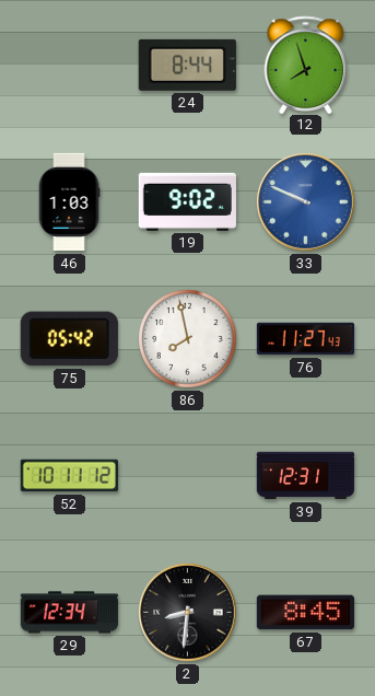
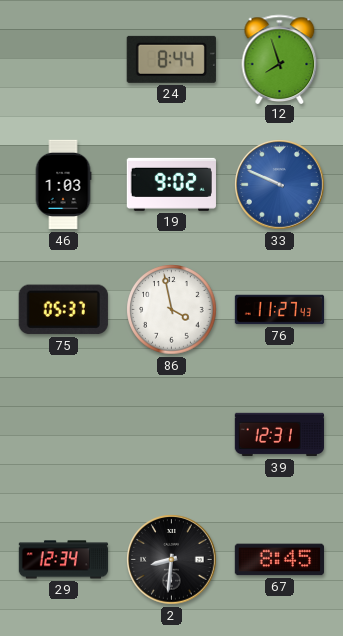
75: 05:42 -> 05:37
86: 7:58 -> 3:58
52: 10:11 -> none
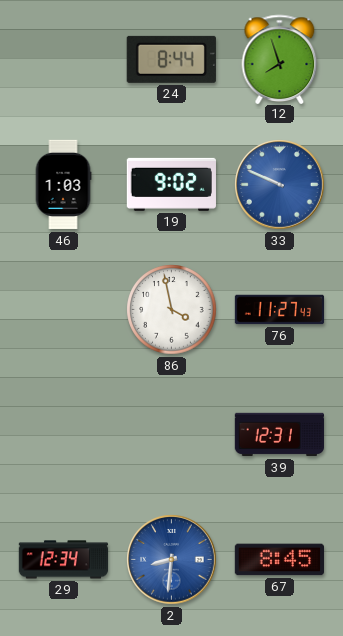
75: 05:37 -> none
2 dial: black -> blue
